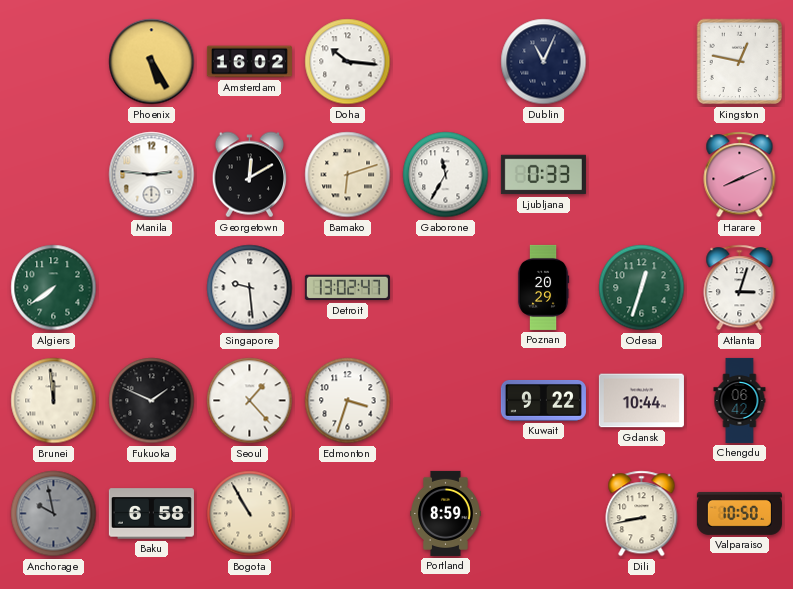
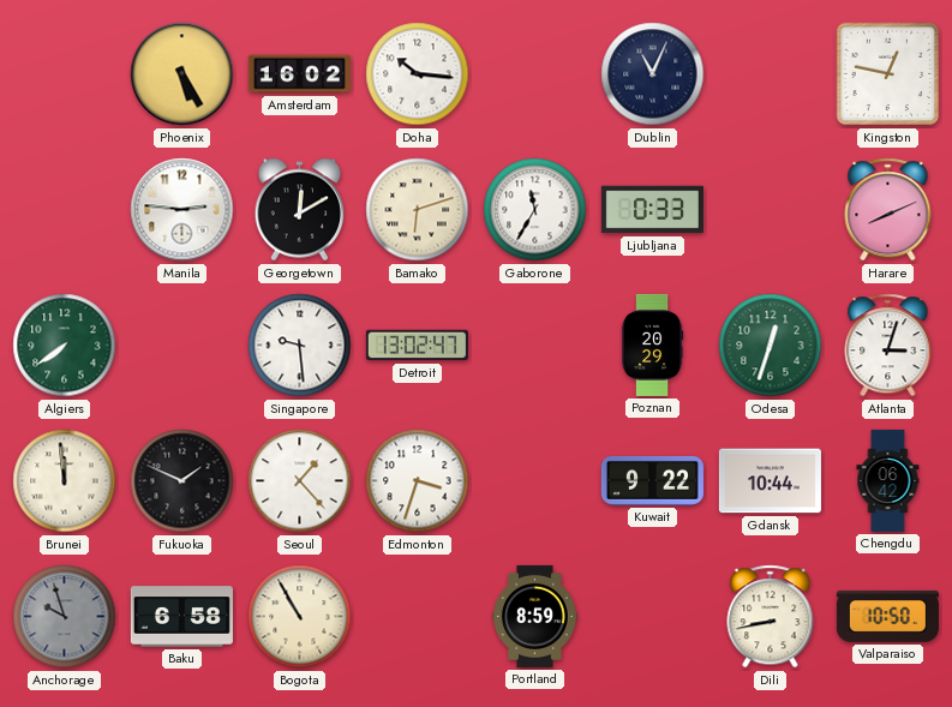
Anchorage: 9:58 -> 9:57
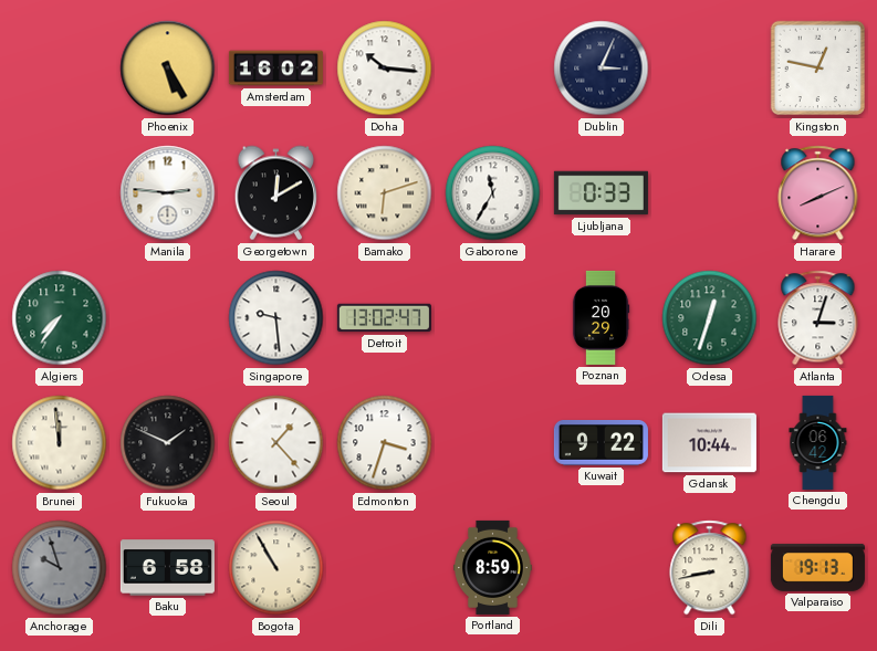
Dublin: 11:04 -> 3:04
Algiers: 7:39 -> 7:36
Valparaiso: 10:50 -> 19:13
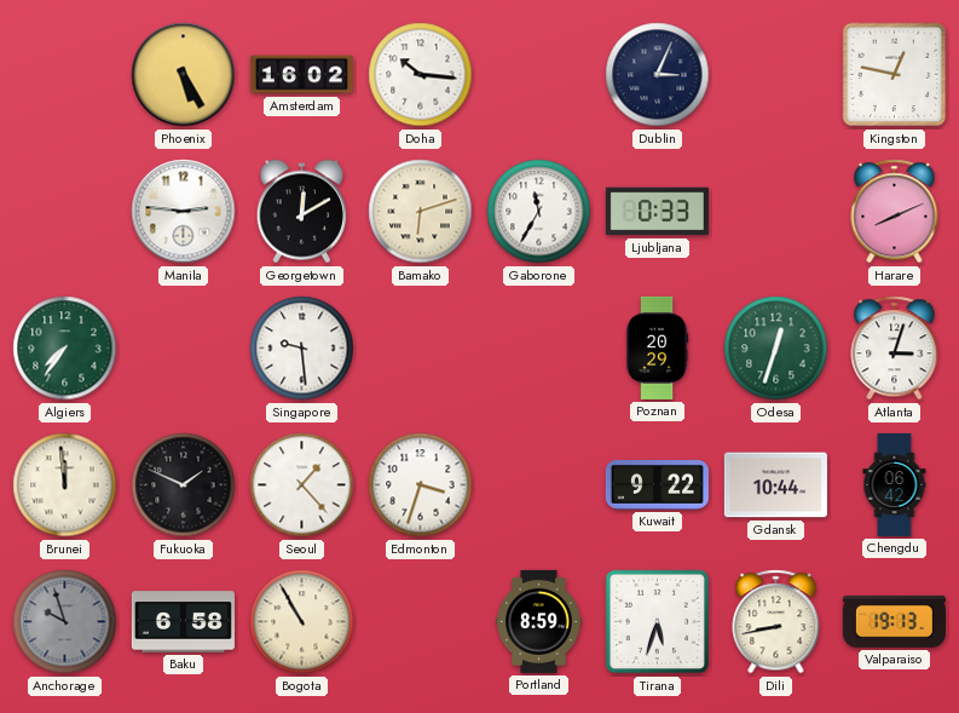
Detroit: 13:02 -> none
Tirana: none -> 5:33
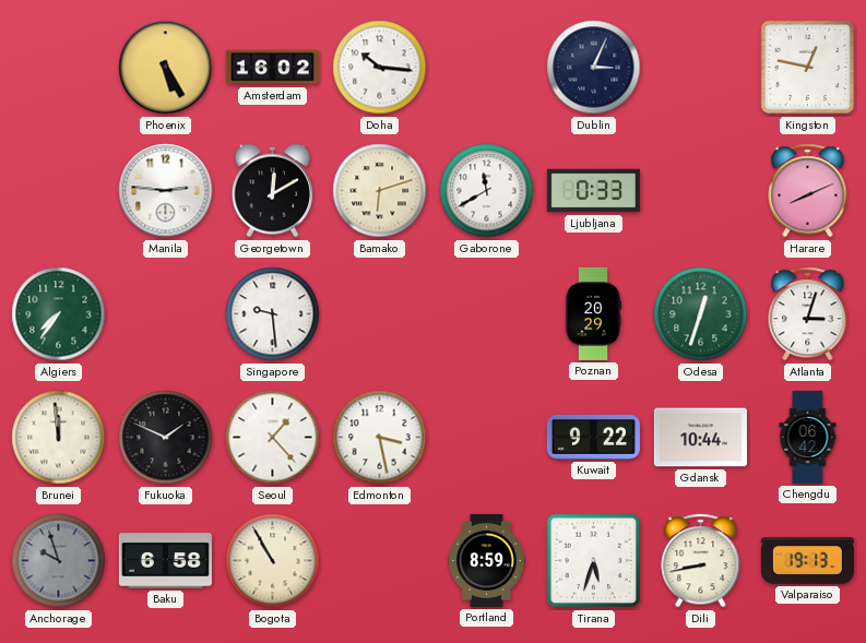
Gaborone: 11:35 -> 11:40
Edmonton: 3:33 -> 3:28
